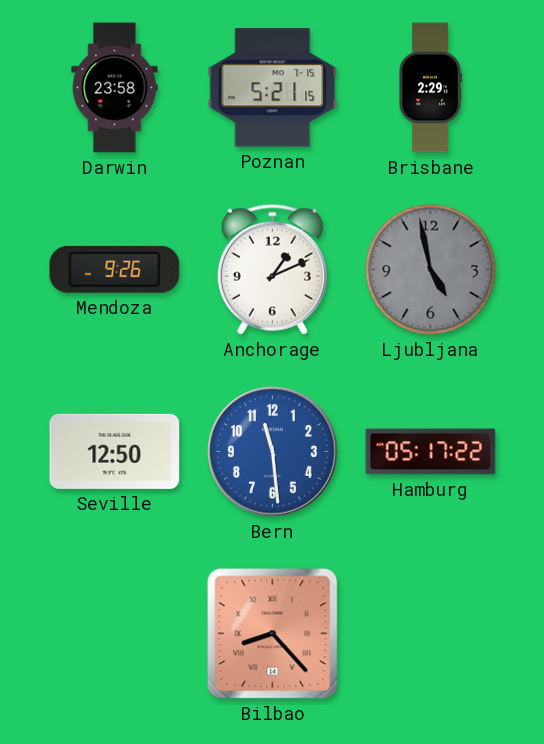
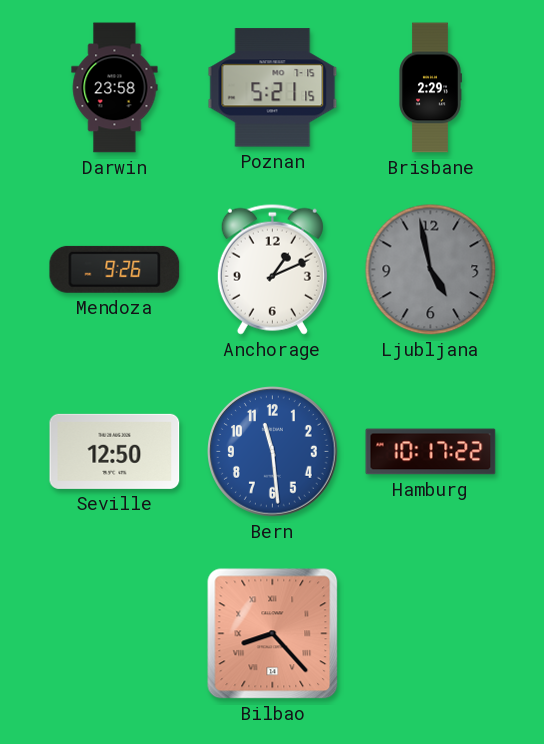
Hamburg: 05:17 -> 10:17
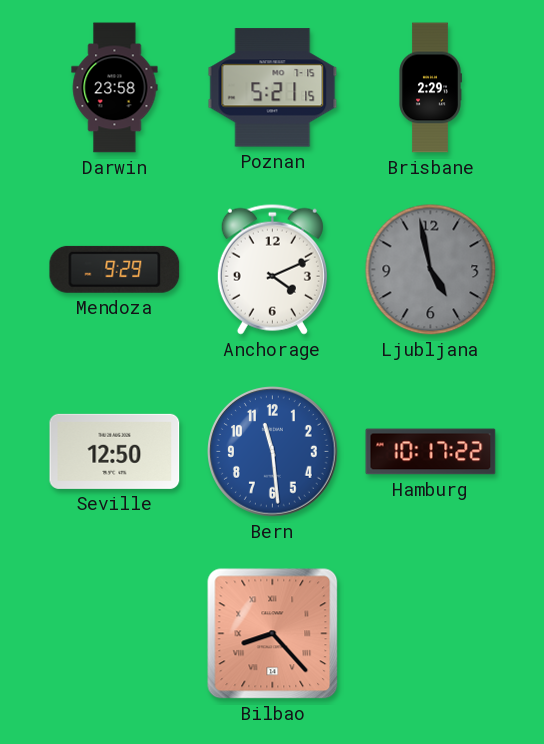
Mendoza: 9:26 -> 9:29
Anchorage: 1:11 -> 4:11
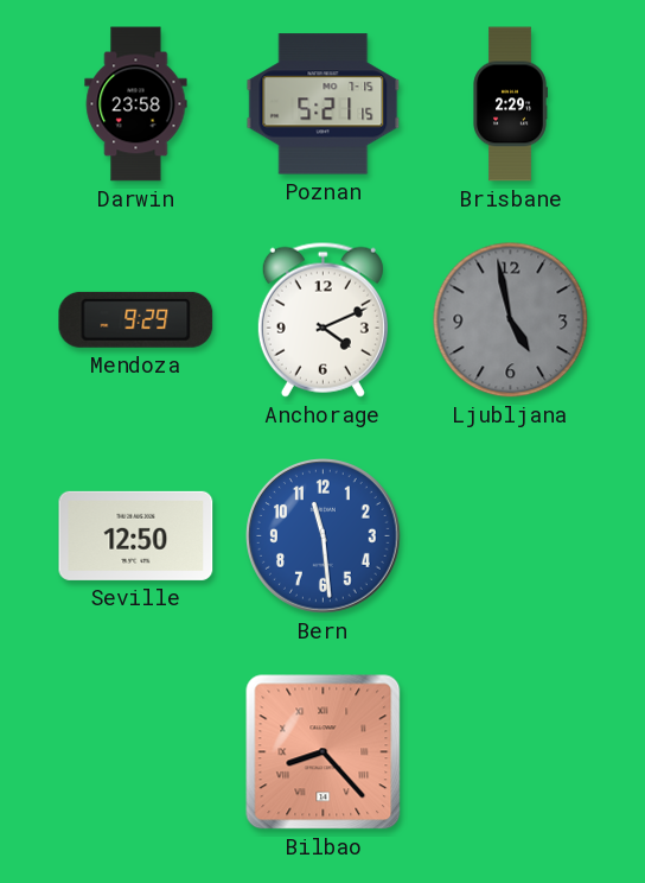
Hamburg: 10:17 -> none
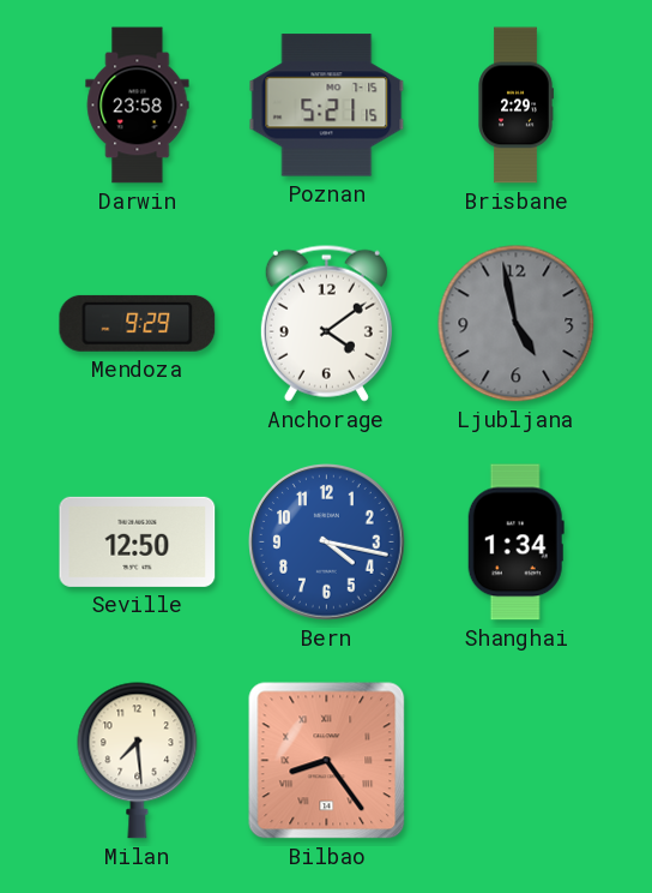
Anchorage: 4:11 -> 4:09
Bern: 11:29 -> 4:17
Shanghai: none -> 1:34
Milan: none -> 7:29
Bilbao: 8:23 -> 8:24
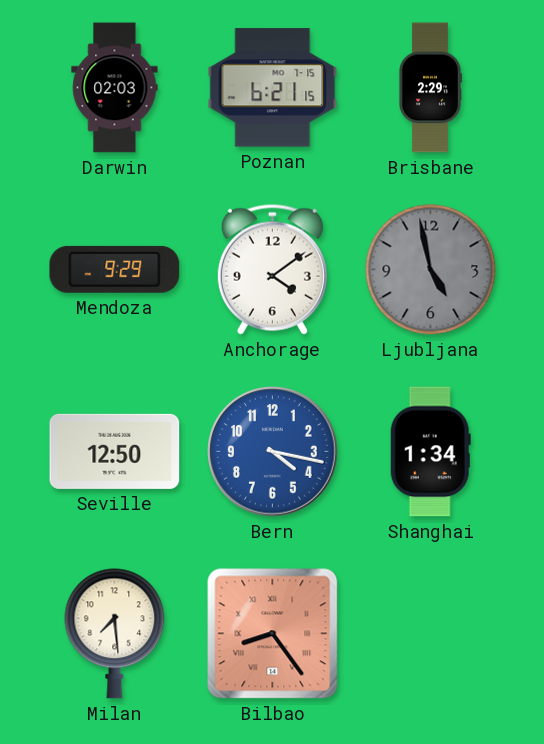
Darwin: 23:58 -> 02:03
Poznan: 5:21 -> 6:21
